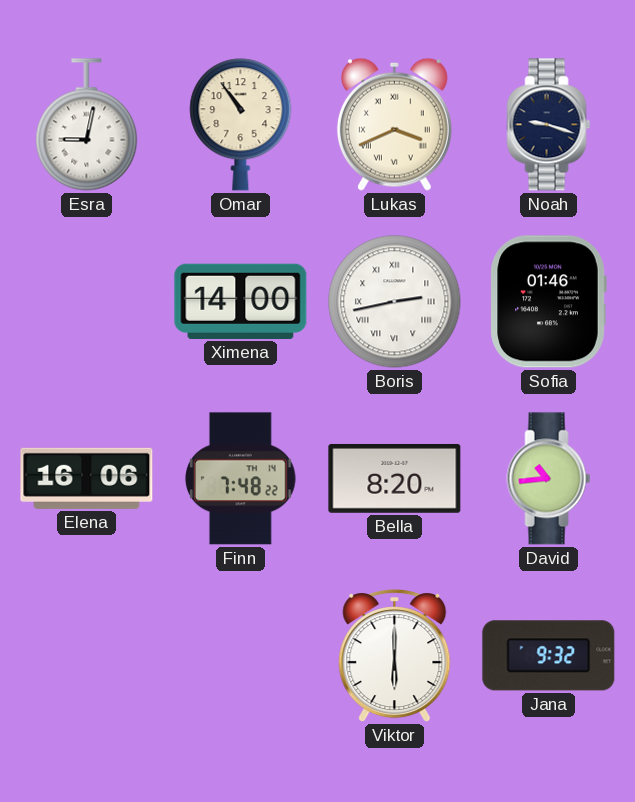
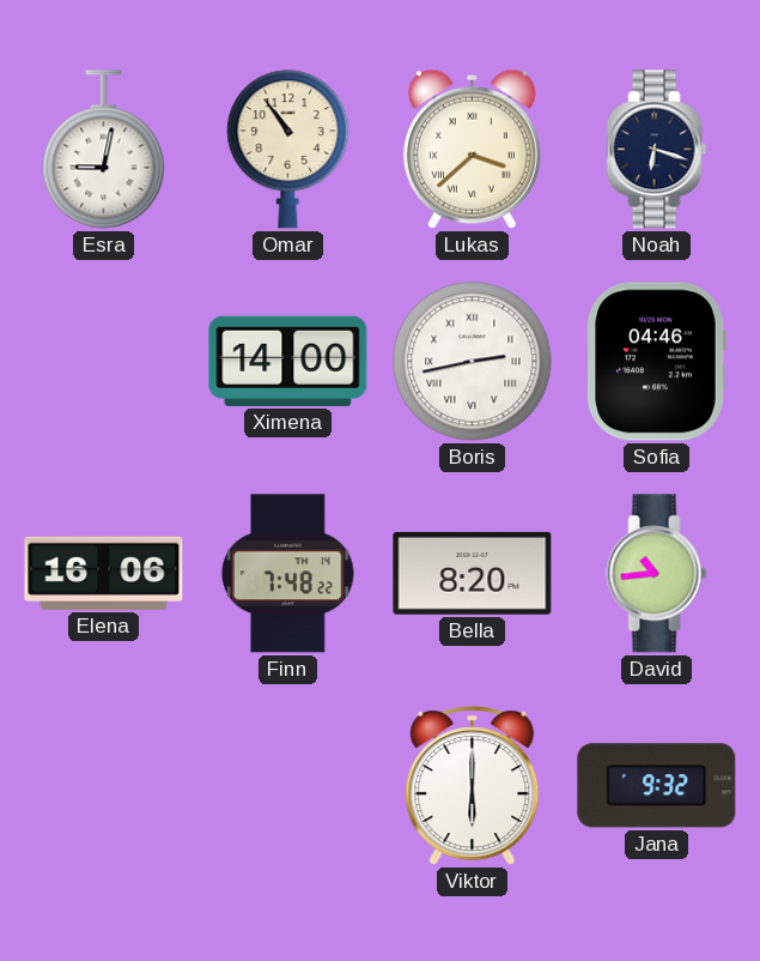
Lukas: 3:41 -> 3:38
Noah: 9:18 -> 6:18
Sofia: 01:46 -> 04:46
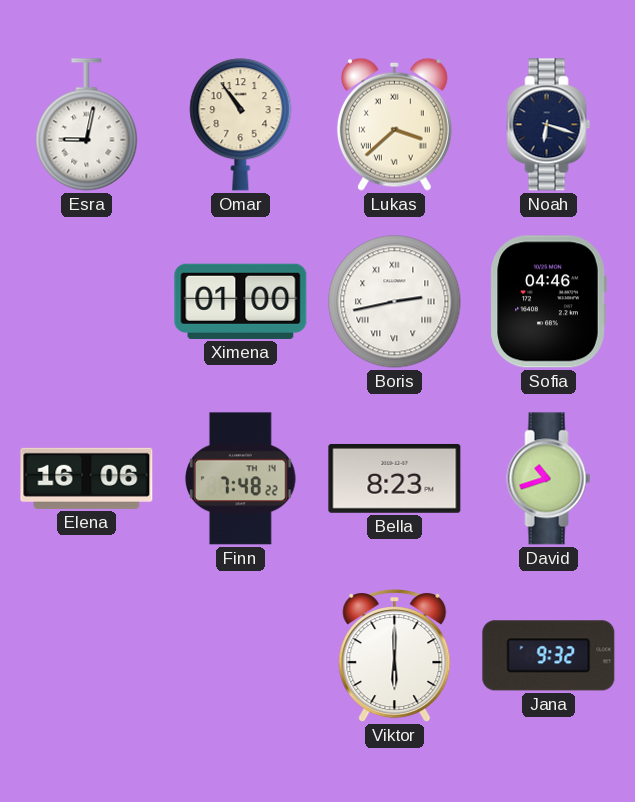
Ximena: 14:00 -> 01:00
Bella: 8:20 -> 8:23
David: 10:44 -> 10:42
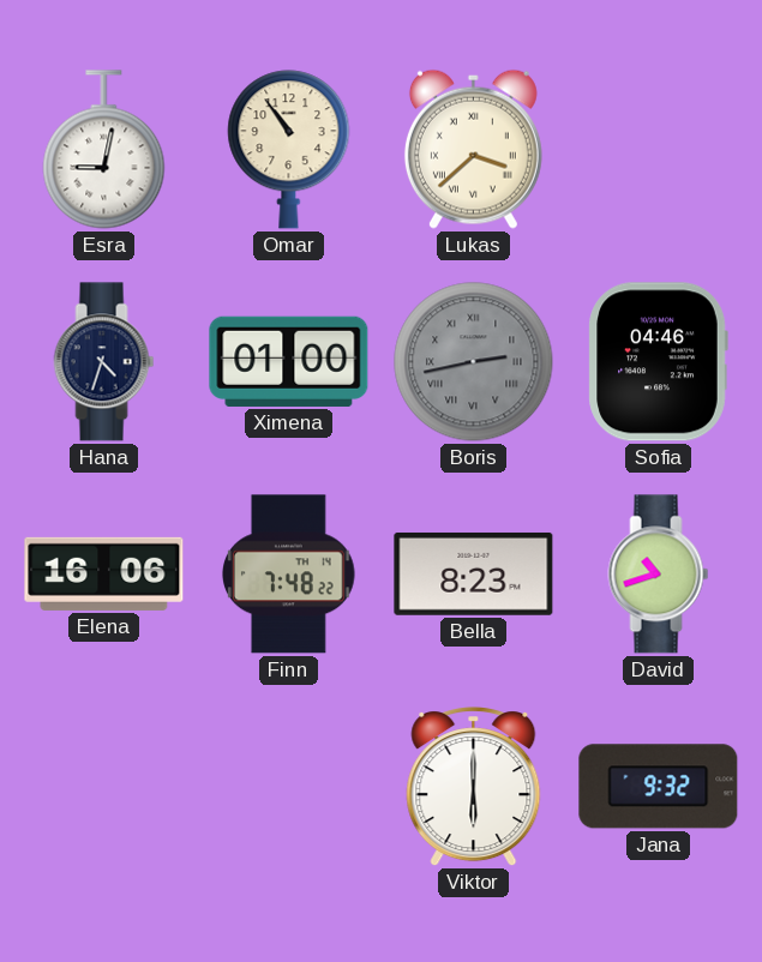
Noah: 6:18 -> none
Hana: none -> 4:33
Boris dial: white -> grey
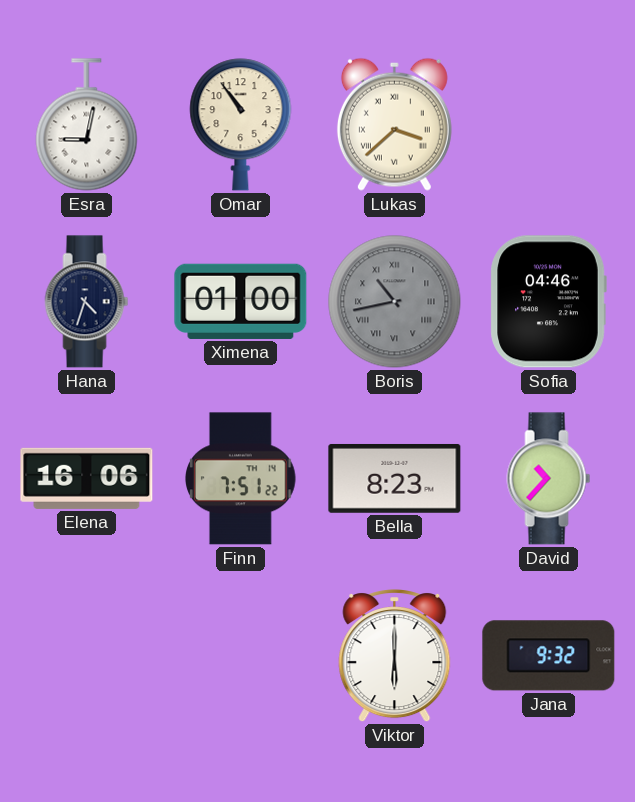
Boris: 2:43 -> 10:43
Finn: 7:48 -> 7:51
David: 10:42 -> 10:37
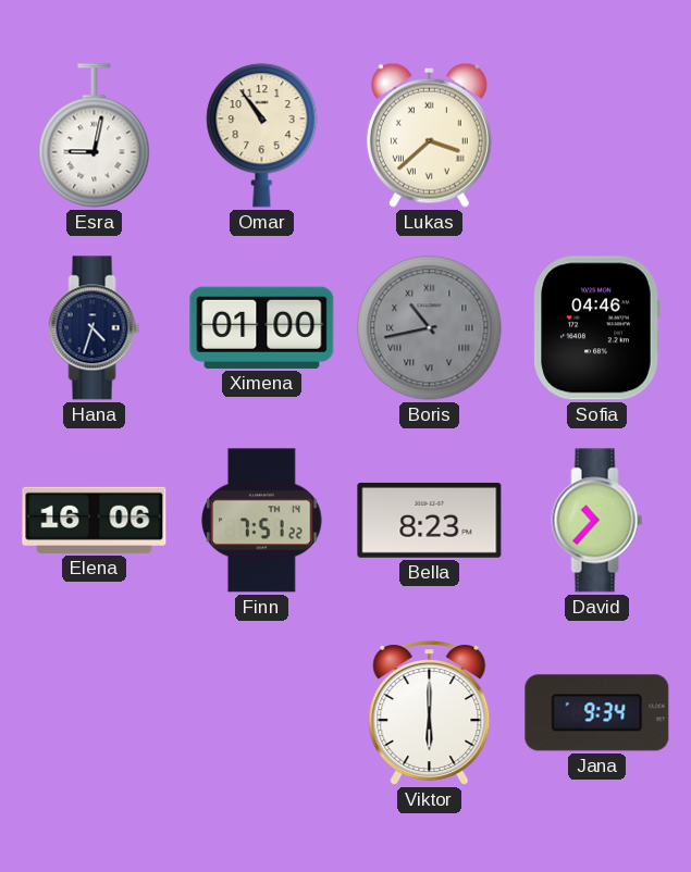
Jana: 9:32 -> 9:34
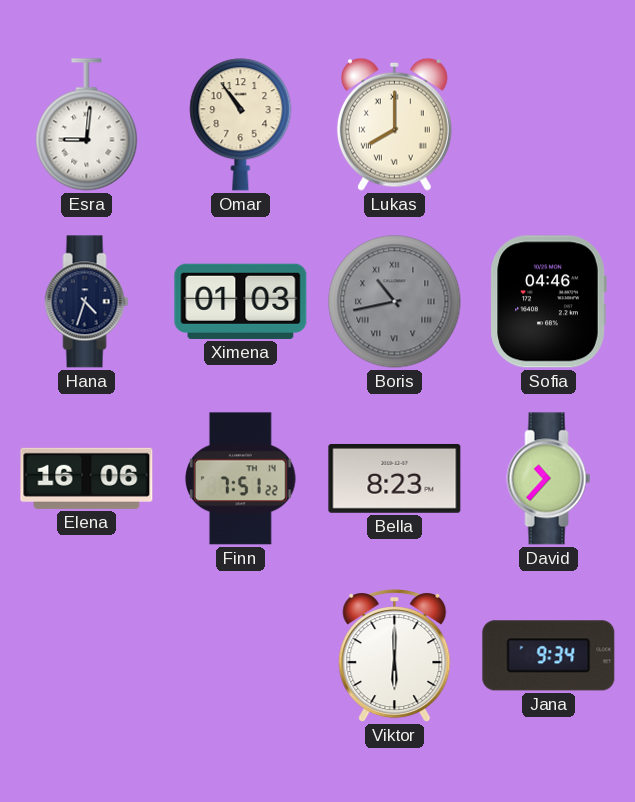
Esra: 9:02 -> 9:01
Lukas: 3:38 -> 8:00
Ximena: 01:00 -> 01:03
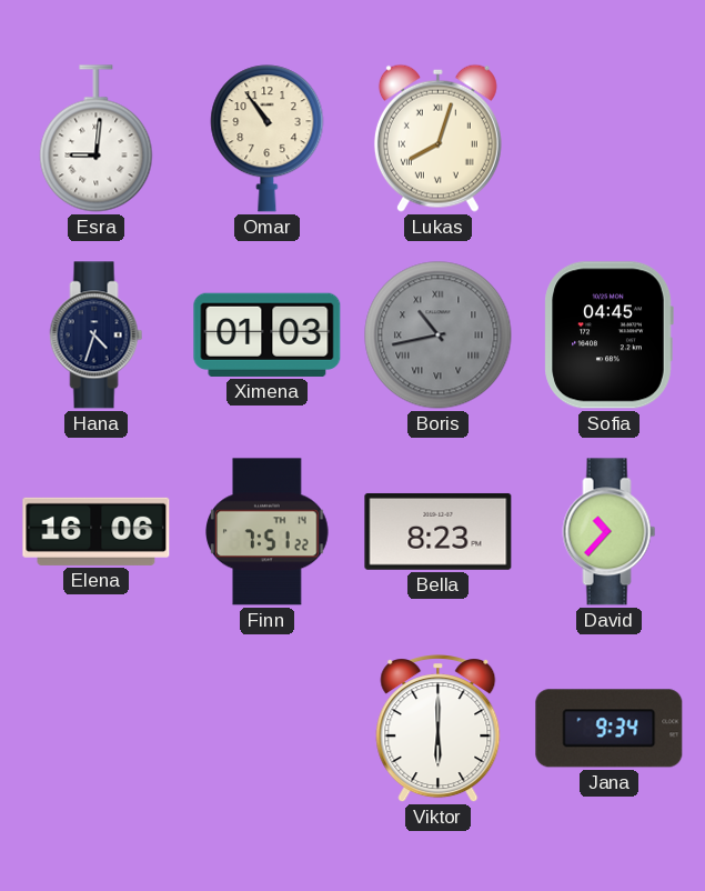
Lukas: 8:00 -> 8:03
Sofia: 04:46 -> 04:45
